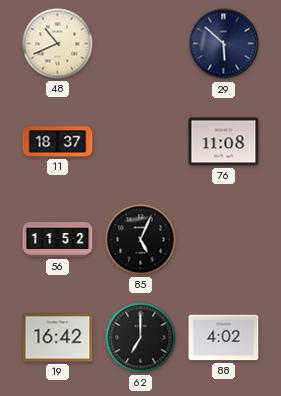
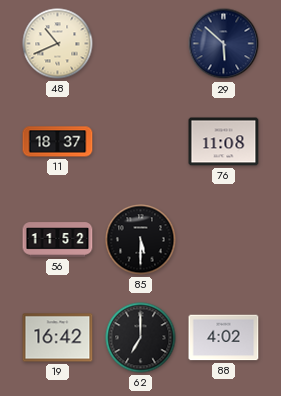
85: 5:04 -> 5:30
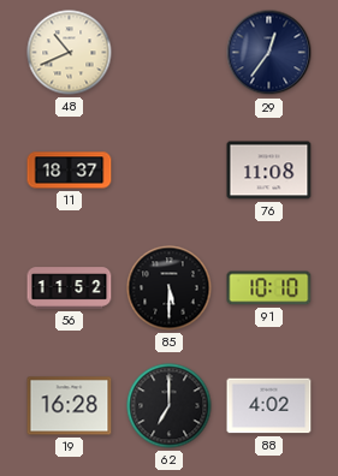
29: 5:52 -> 12:36
91: none -> 10:10
19: 16:42 -> 16:28
